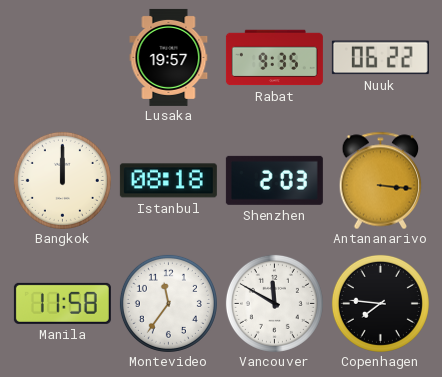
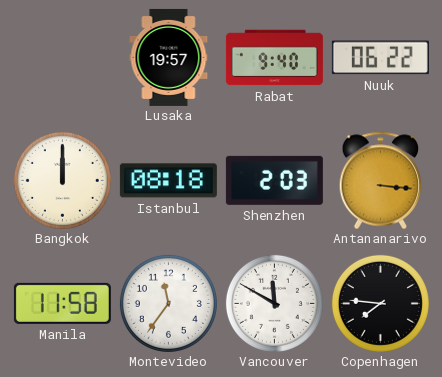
Rabat: 9:35 -> 9:40
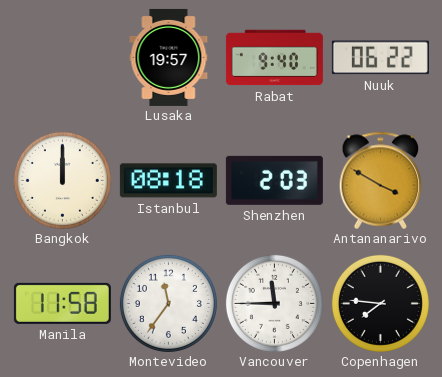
Antananarivo: 3:16 -> 3:50
Vancouver: 11:50 -> 11:45
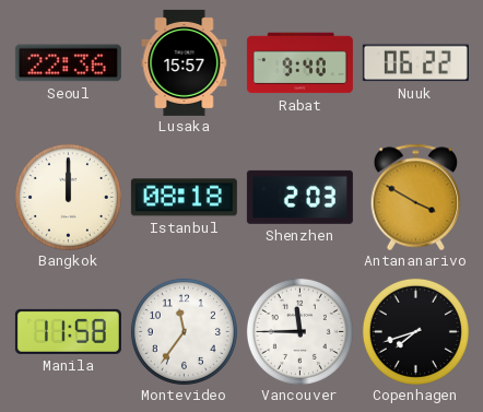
Seoul: none -> 22:36
Lusaka: 19:57 -> 15:57
Copenhagen: 7:46 -> 7:42
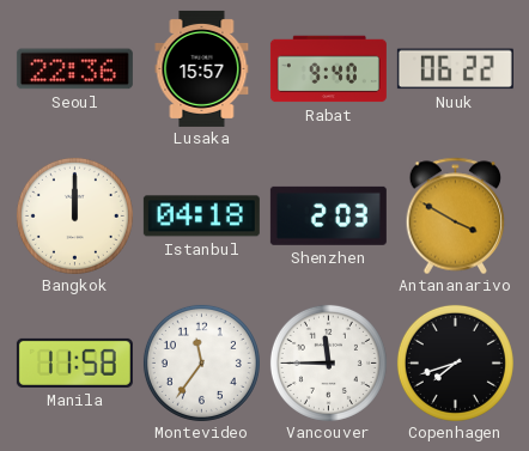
Istanbul: 08:18 -> 04:18
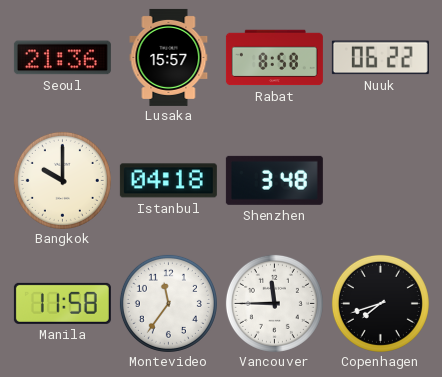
Seoul: 22:36 -> 21:36
Rabat: 9:40 -> 8:58
Bangkok: 12:00 -> 10:00
Shenzhen: 2:03 -> 3:48
Antananarivo: 3:50 -> none
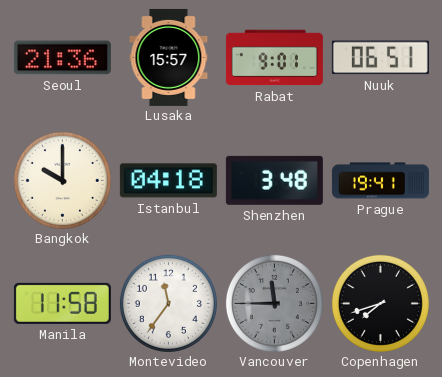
Rabat: 8:58 -> 9:01
Nuuk: 06:22 -> 06:51
Prague: none -> 19:41
Vancouver dial: white -> grey
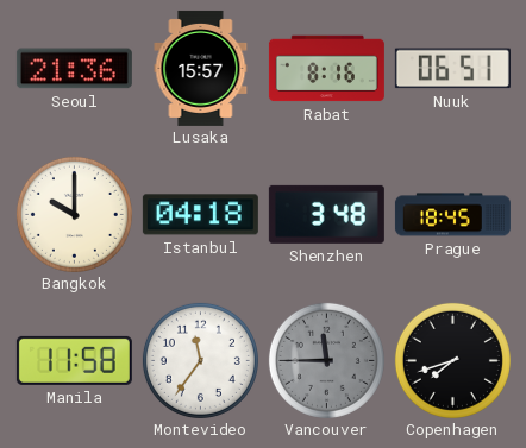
Rabat: 9:01 -> 8:16
Prague: 19:41 -> 18:45
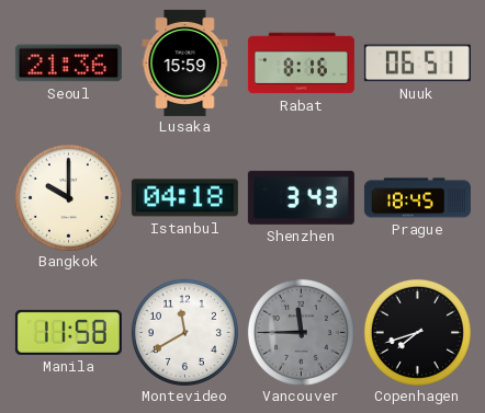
Lusaka: 15:57 -> 15:59
Shenzhen: 3:48 -> 3:43
Montevideo: 11:36 -> 11:40
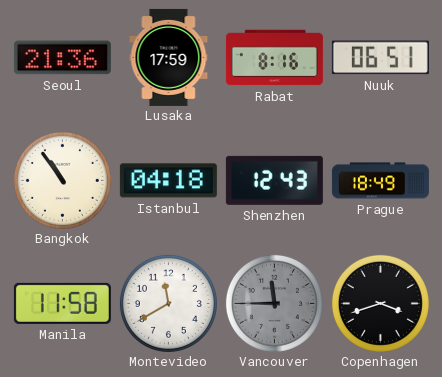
Lusaka: 15:59 -> 17:59
Bangkok: 10:00 -> 10:54
Shenzhen: 3:43 -> 12:43
Prague: 18:45 -> 18:49
Copenhagen: 7:42 -> 3:42
